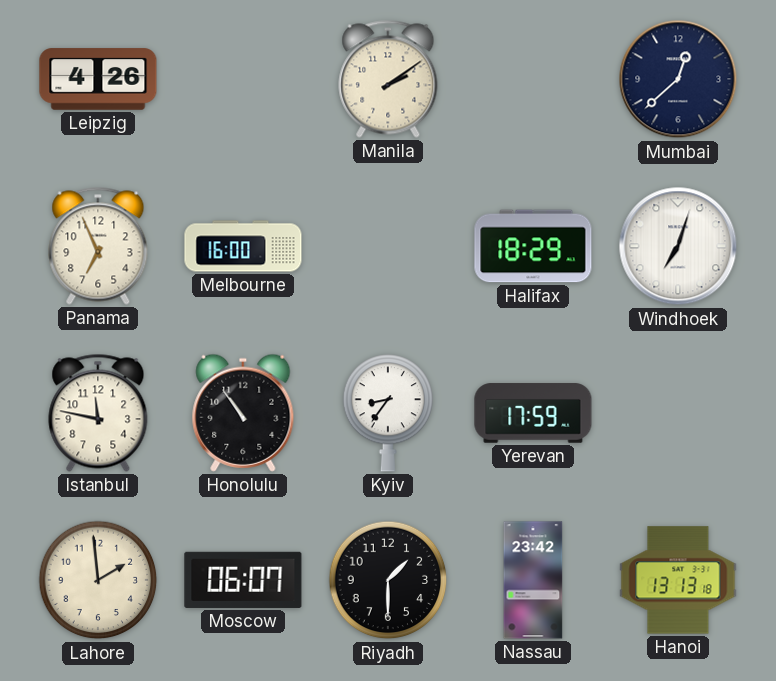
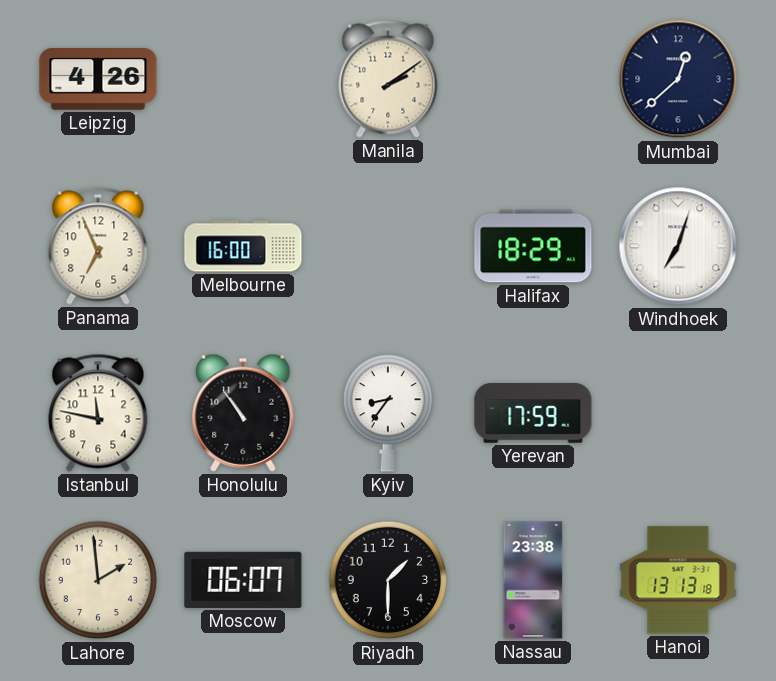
Nassau: 23:42 -> 23:38
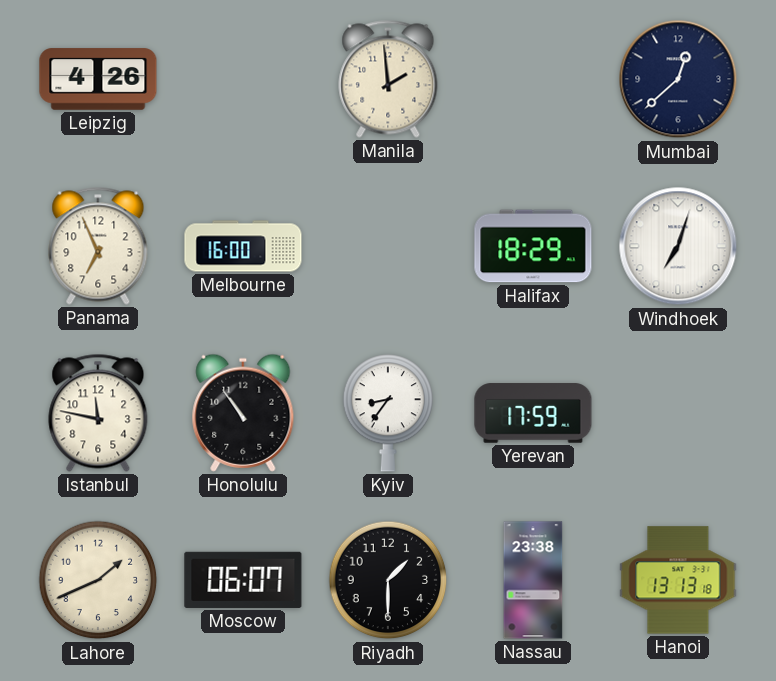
Manila: 2:09 -> 1:59
Lahore: 1:59 -> 1:41
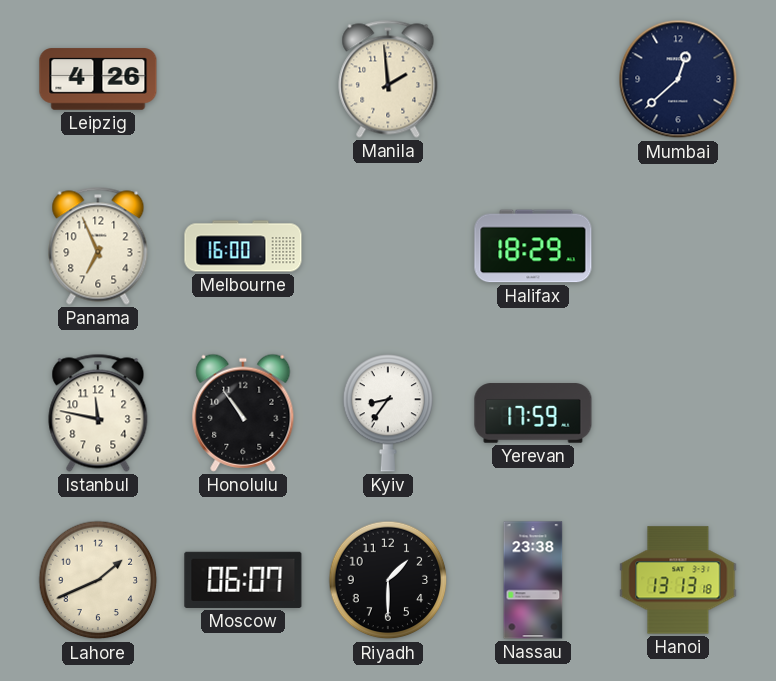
Windhoek: 7:03 -> none
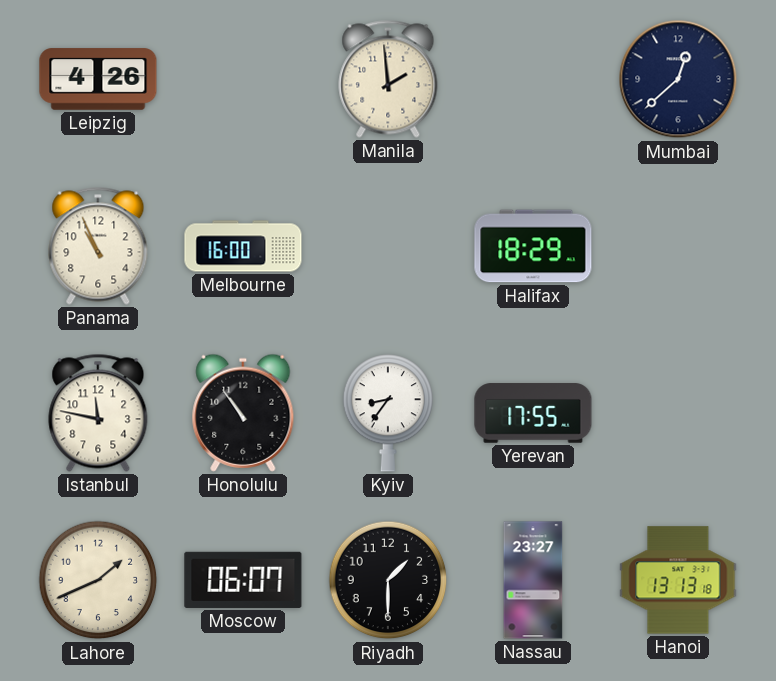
Panama: 6:56 -> 10:56
Yerevan: 17:59 -> 17:55
Nassau: 23:38 -> 23:27
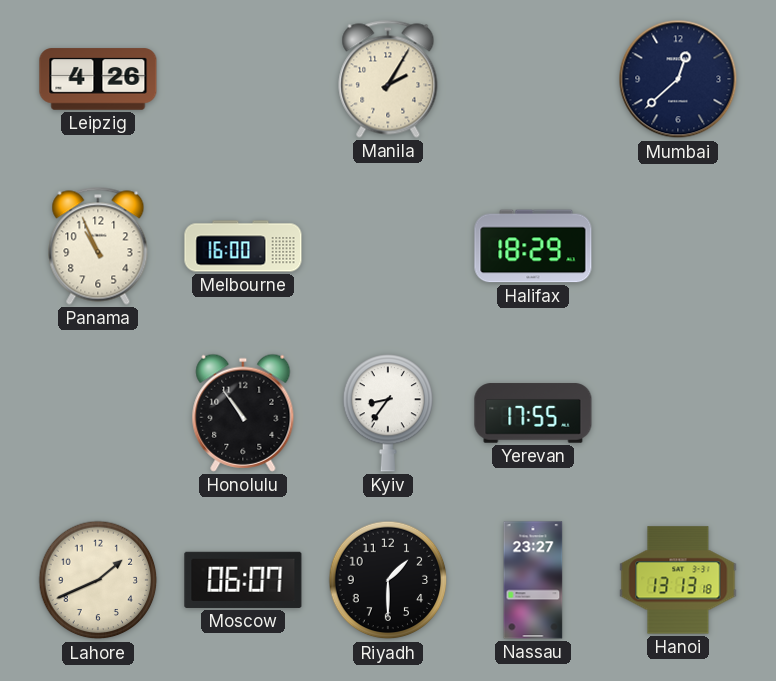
Manila: 1:59 -> 2:05
Istanbul: 11:47 -> none
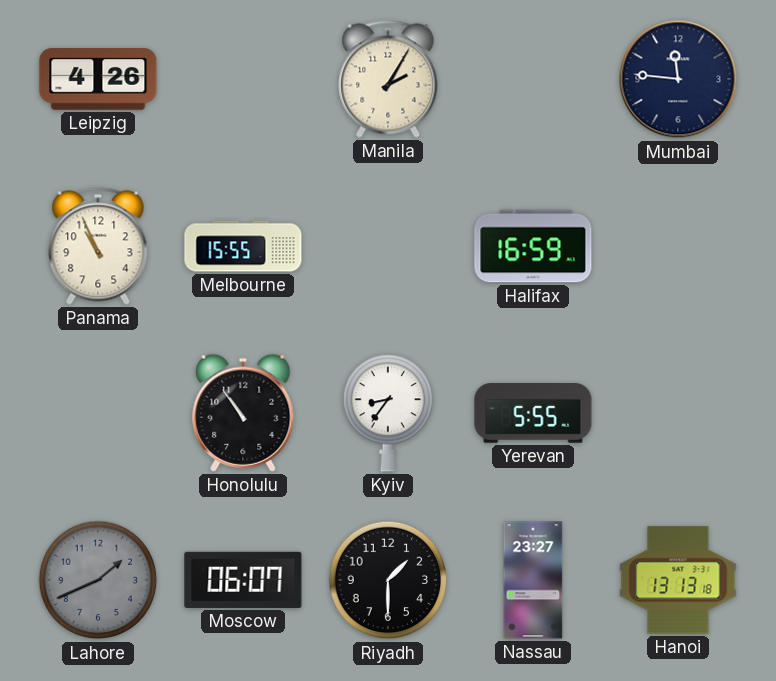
Mumbai: 12:38 -> 11:46
Melbourne: 16:00 -> 15:55
Halifax: 18:29 -> 16:59
Yerevan: 17:55 -> 5:55
Lahore dial: cream -> grey
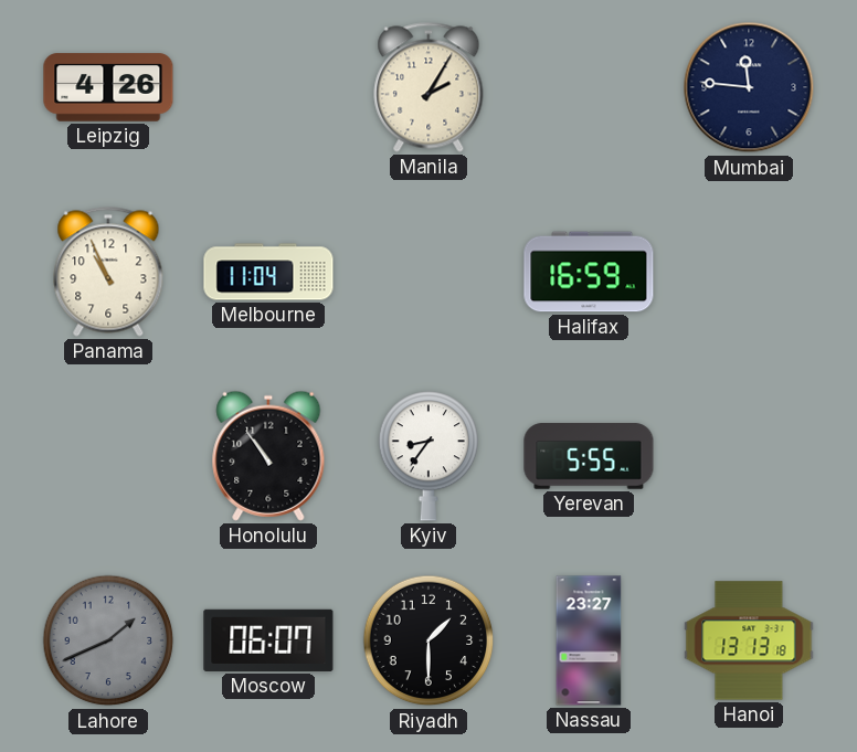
Melbourne: 15:55 -> 11:04
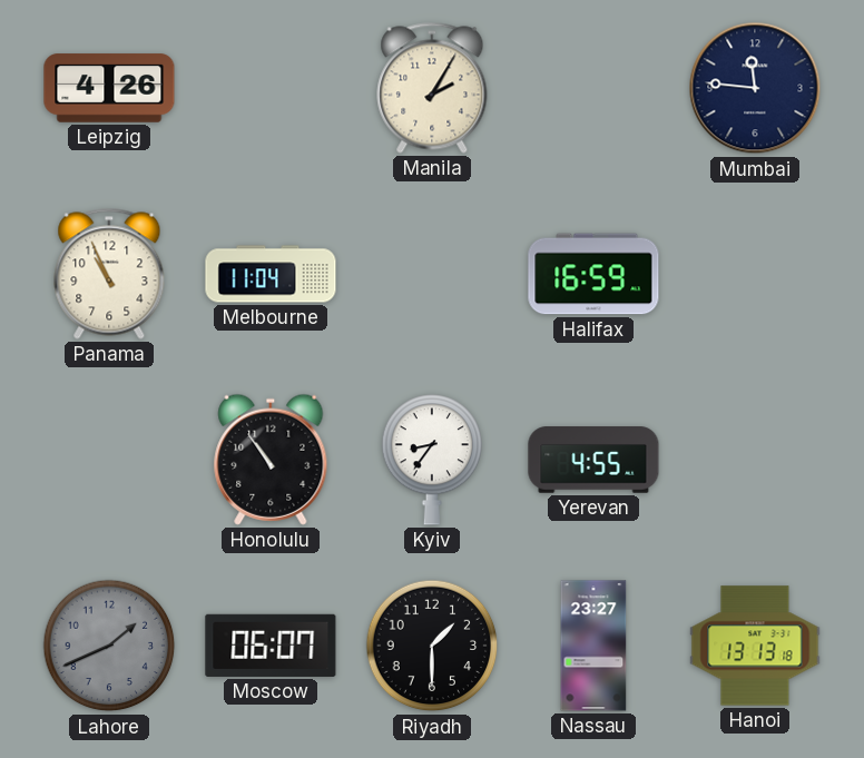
Yerevan: 5:55 -> 4:55
